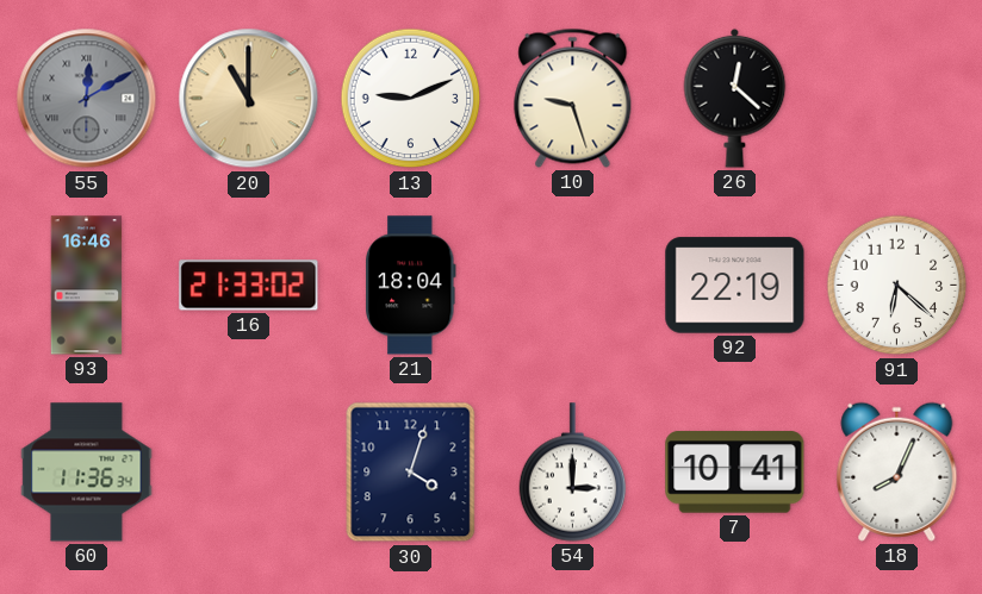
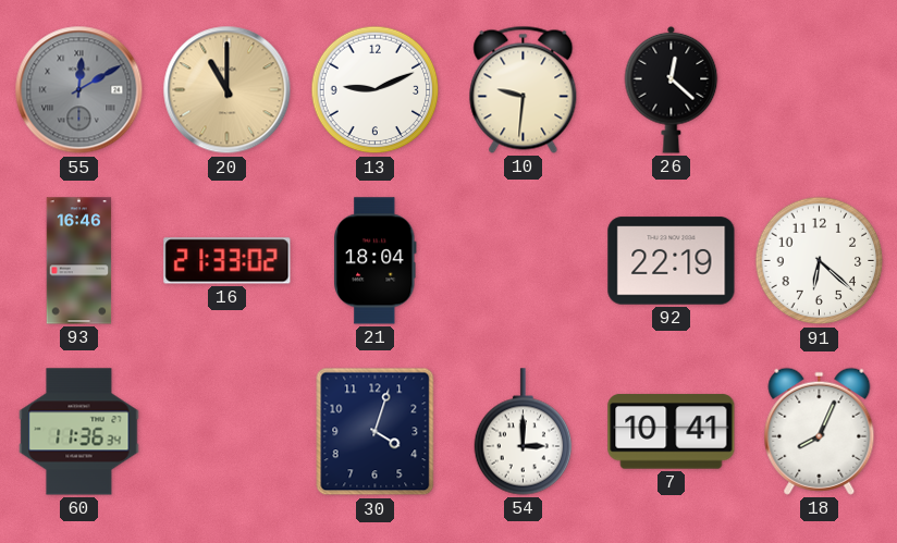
10: 9:27 -> 9:31
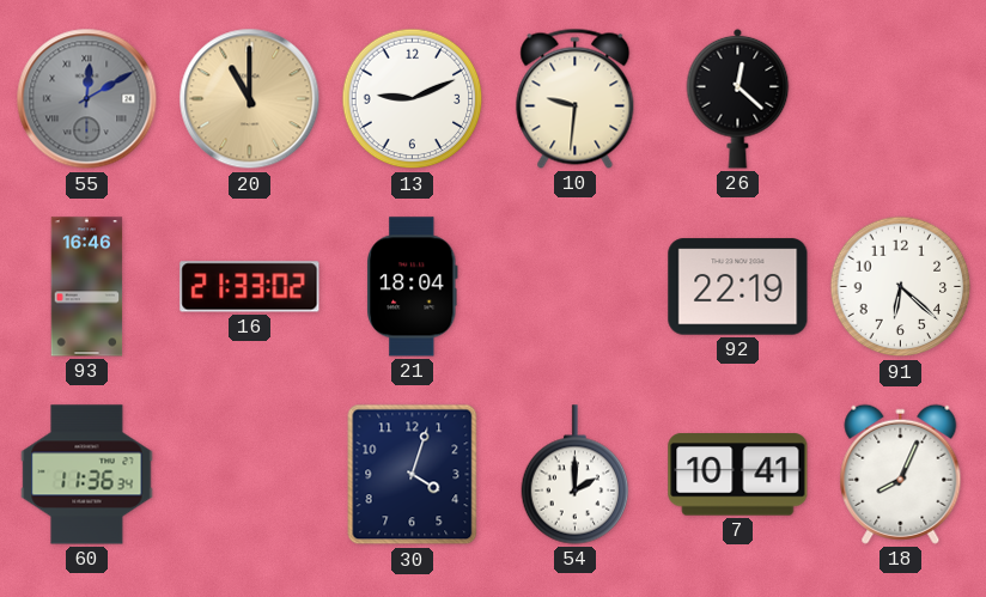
54: 3:00 -> 2:00
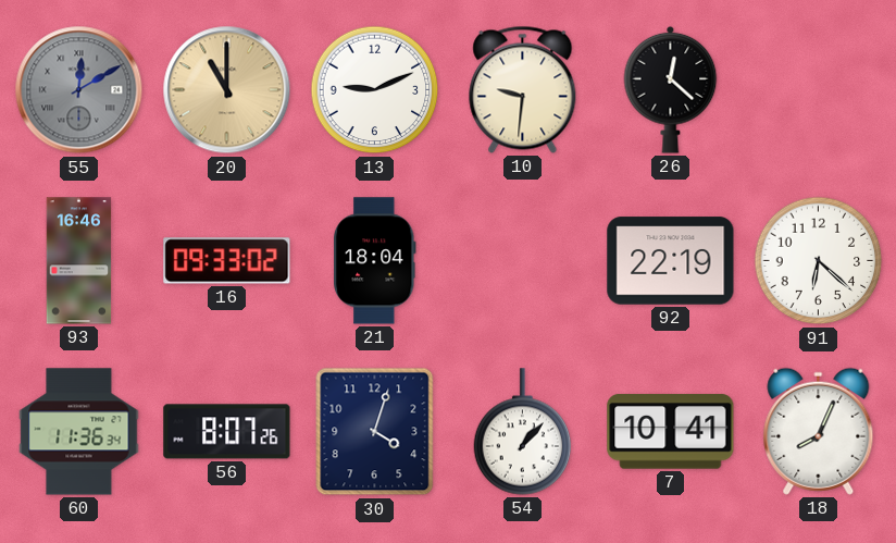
16: 21:33 -> 09:33
56: none -> 8:07
54: 2:00 -> 1:07
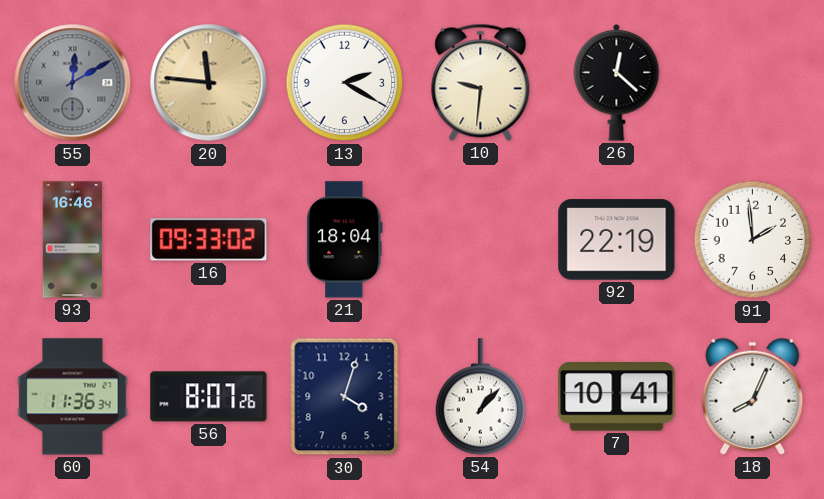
20: 11:00 -> 11:46
13: 9:11 -> 2:20
91: 6:22 -> 1:59
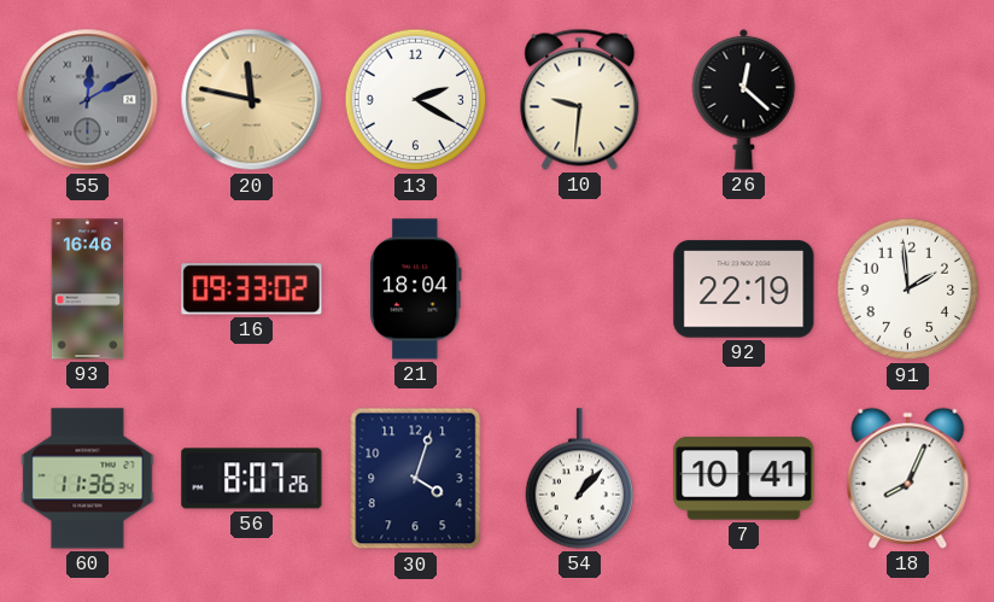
20: 11:46 -> 11:47
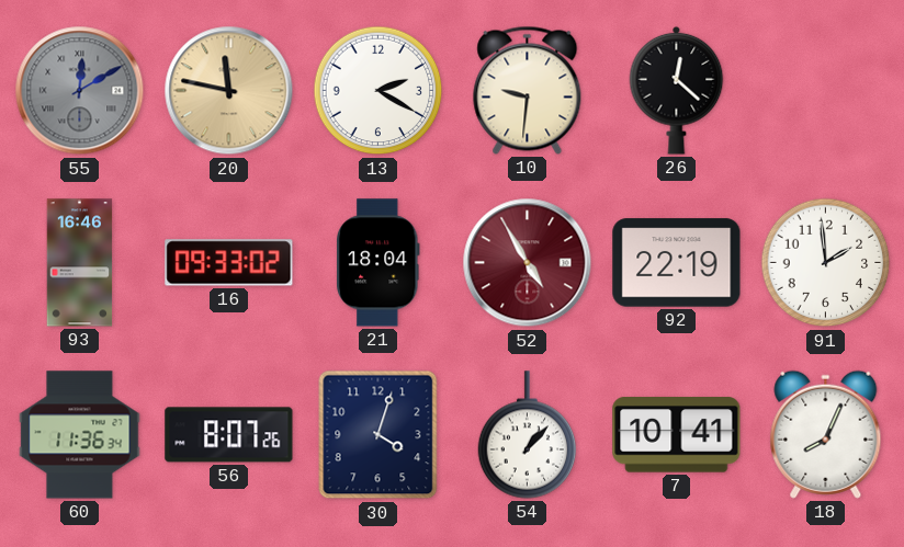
52: none -> 4:55
